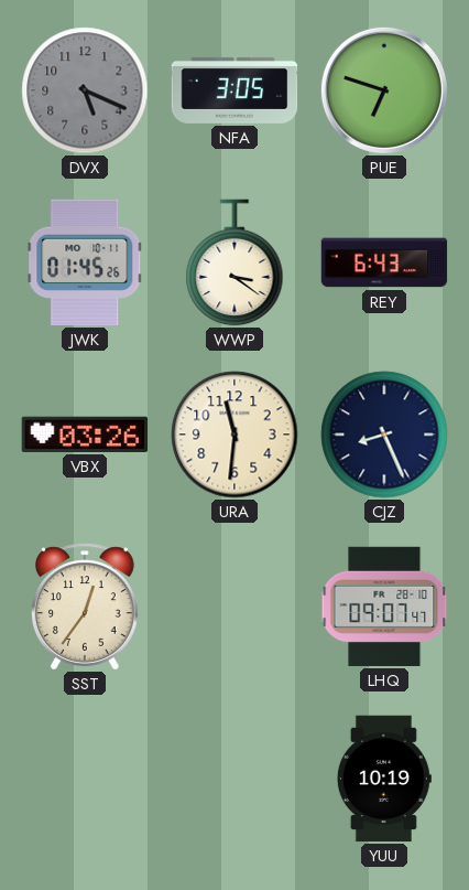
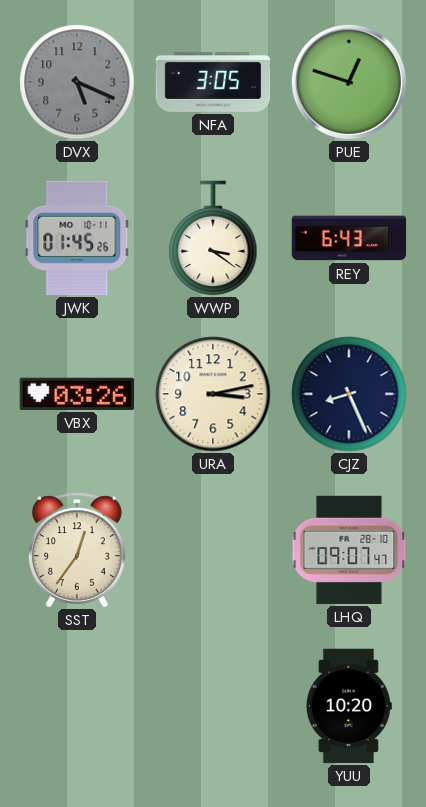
PUE: 6:48 -> 12:48
URA: 11:31 -> 3:13
YUU: 10:19 -> 10:20
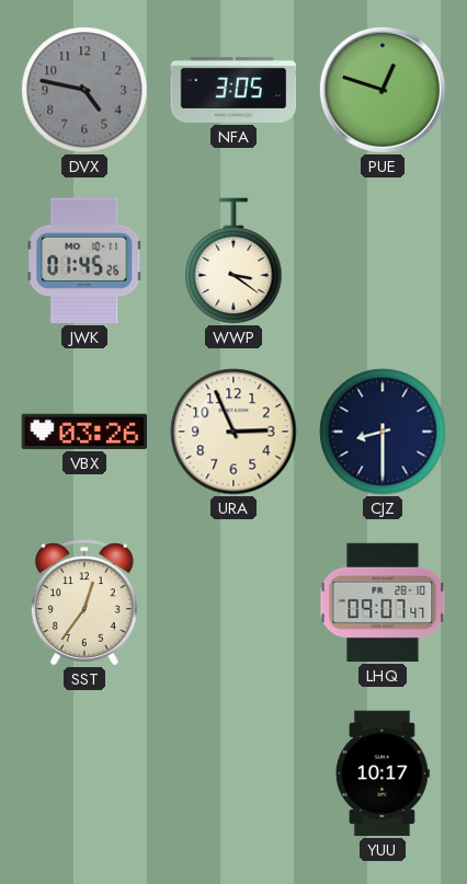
DVX: 5:19 -> 4:47
REY: 6:43 -> none
URA: 3:13 -> 2:56
CJZ: 8:26 -> 8:30
YUU: 10:20 -> 10:17
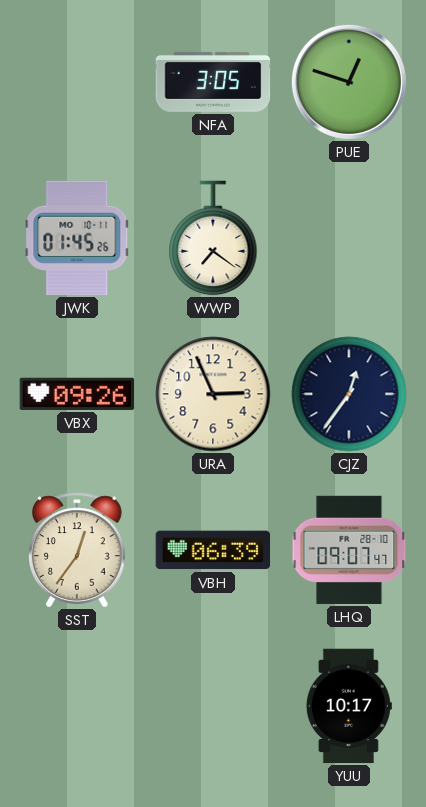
DVX: 4:47 -> none
WWP: 3:21 -> 7:21
VBX: 03:26 -> 09:26
CJZ: 8:30 -> 12:36
VBH: none -> 06:39
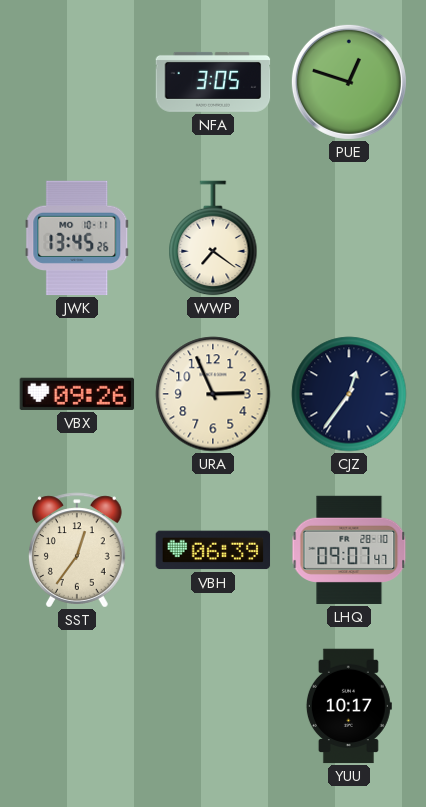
JWK: 01:45 -> 13:45
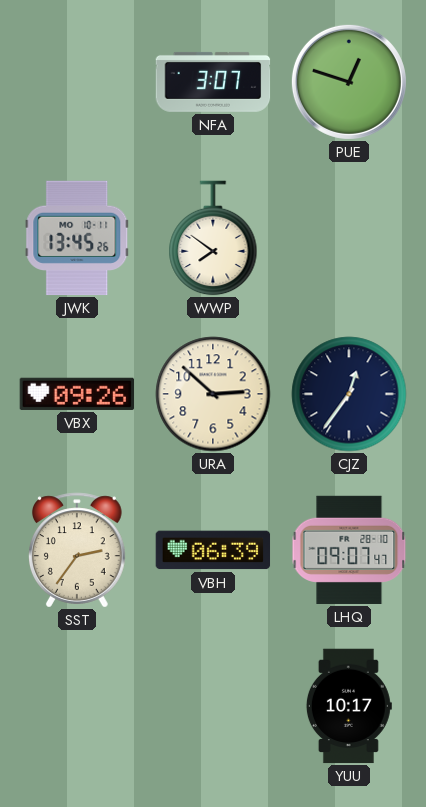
NFA: 3:05 -> 3:07
WWP: 7:21 -> 7:51
URA: 2:56 -> 2:52
SST: 12:36 -> 2:36
